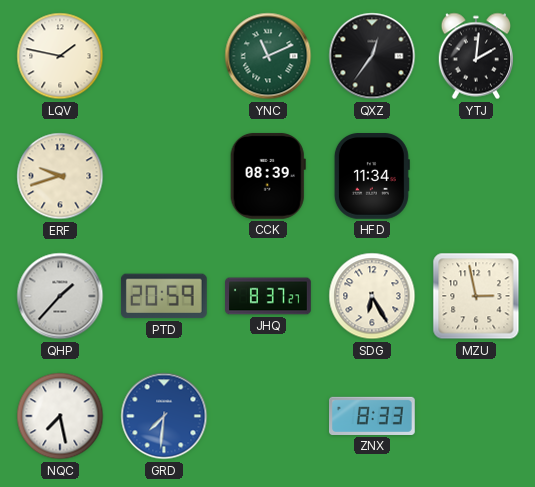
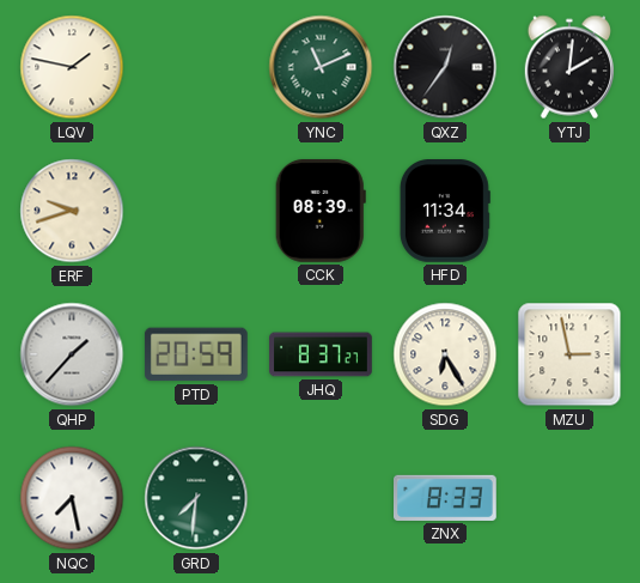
GRD dial: blue -> green
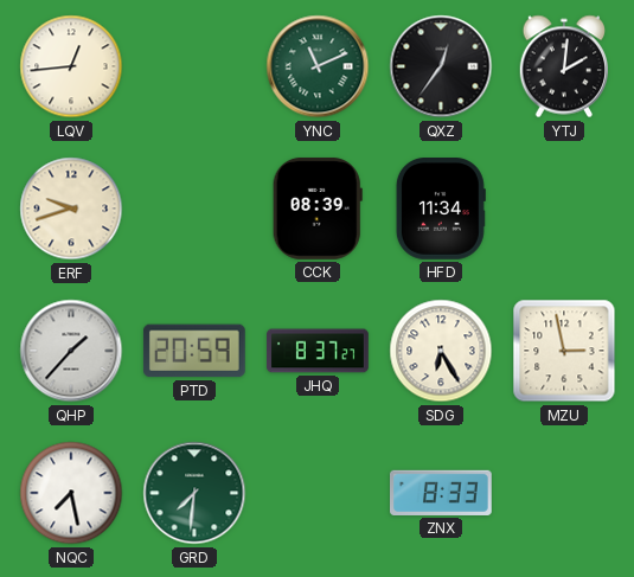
LQV: 1:47 -> 12:44
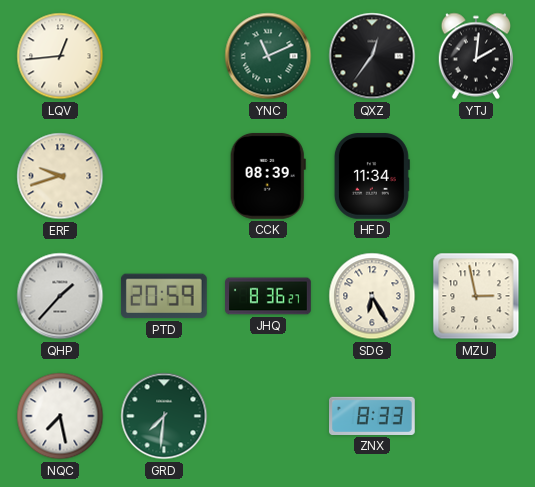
JHQ: 8:37 -> 8:36
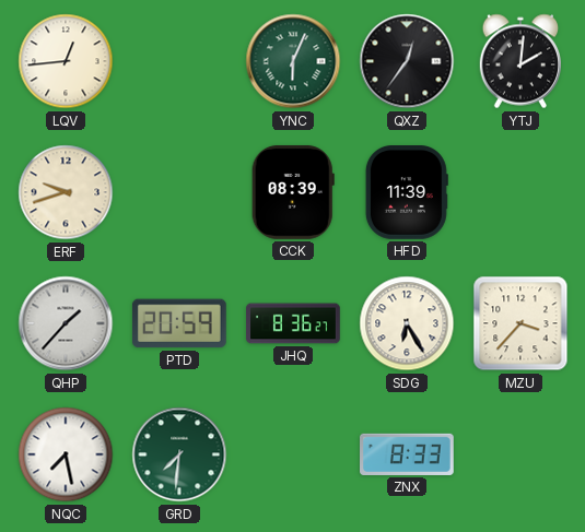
YNC: 11:11 -> 6:04
HFD: 11:34 -> 11:39
MZU: 2:58 -> 3:37
